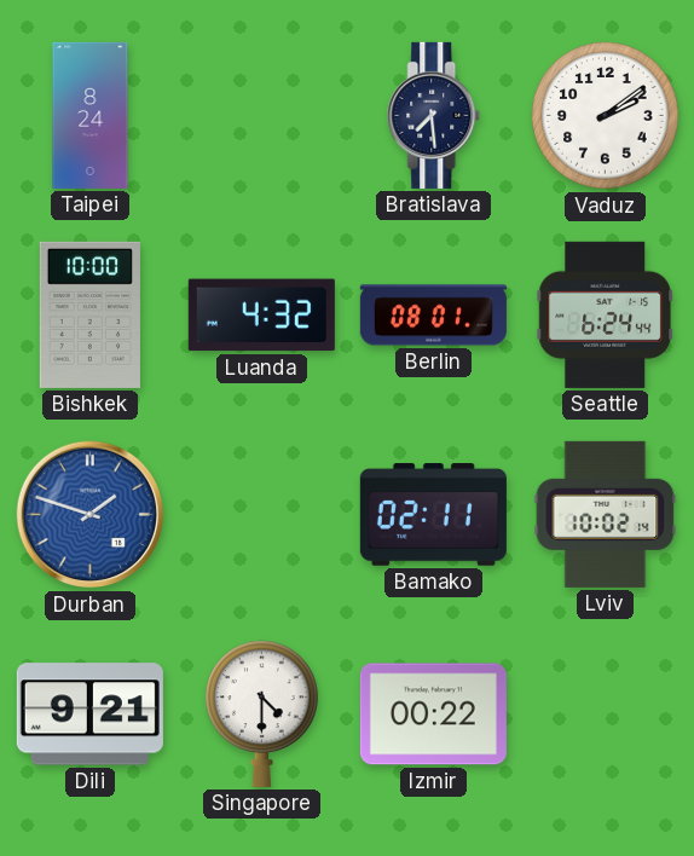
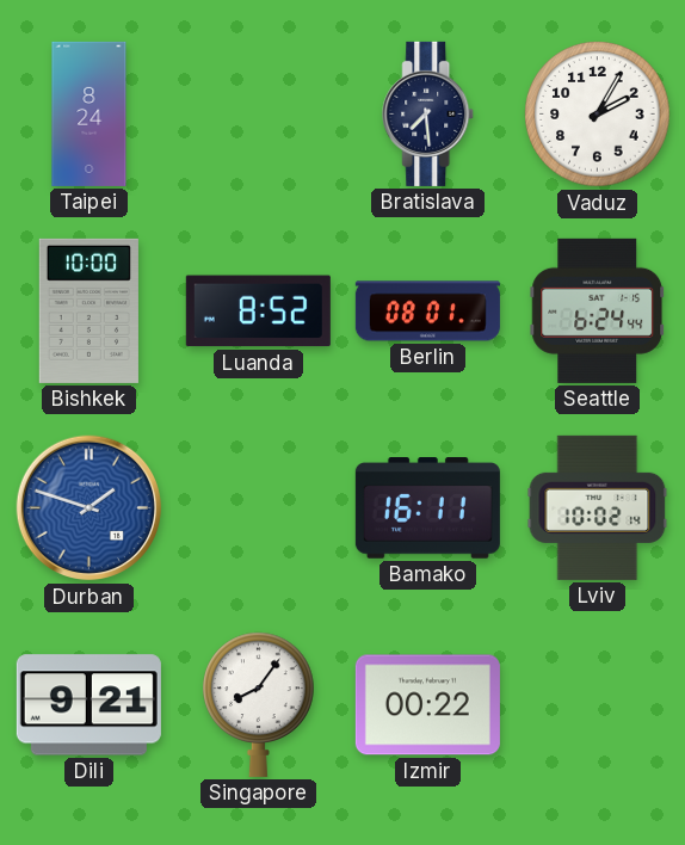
Vaduz: 2:09 -> 2:05
Luanda: 4:32 -> 8:52
Bamako: 02:11 -> 16:11
Singapore: 4:30 -> 8:06
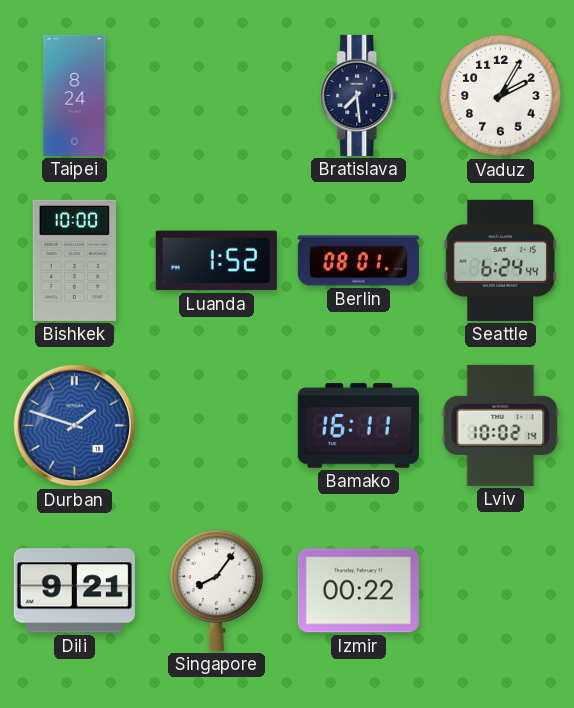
Luanda: 8:52 -> 1:52
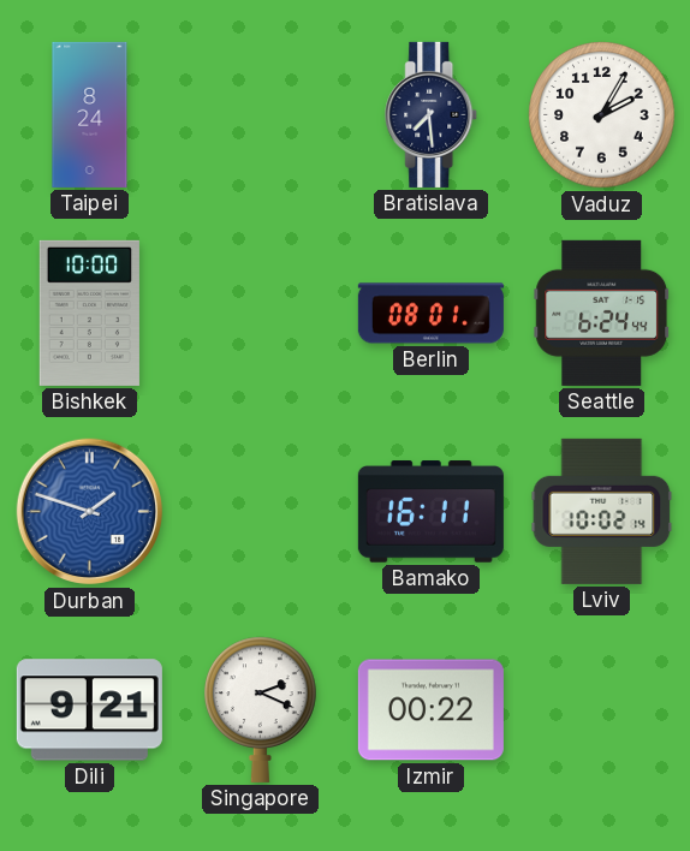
Luanda: 1:52 -> none
Singapore: 8:06 -> 2:19
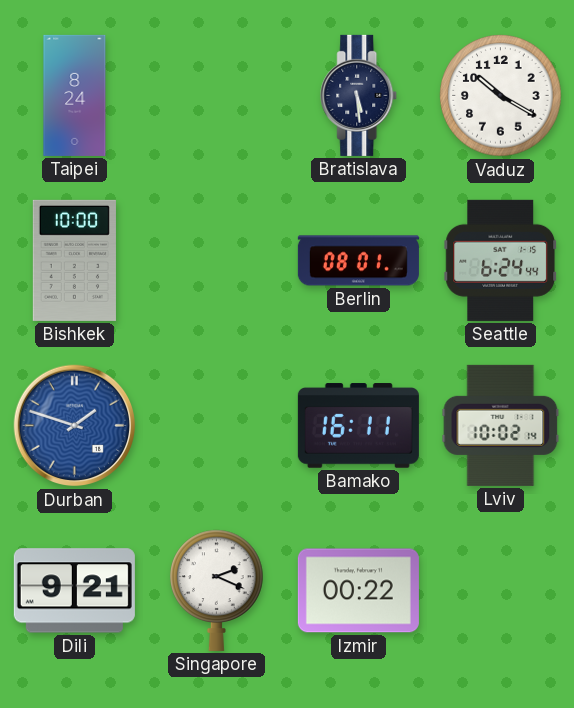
Bratislava: 7:29 -> 5:29
Vaduz: 2:05 -> 10:20
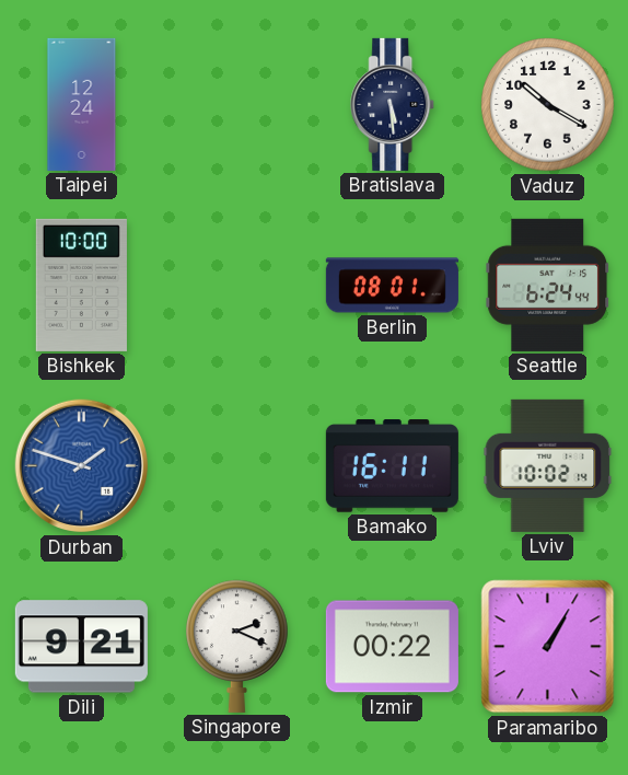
Taipei: 8:24 -> 12:24
Paramaribo: none -> 1:05
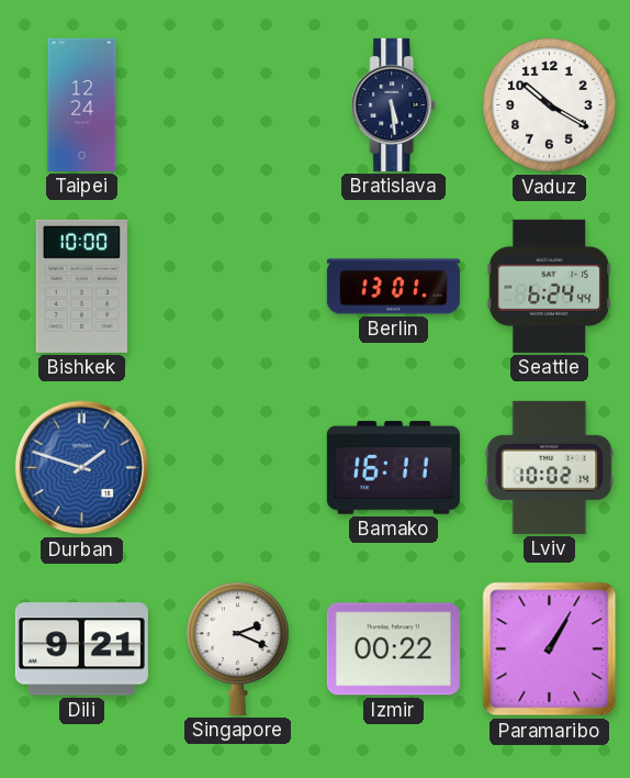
Berlin: 08:01 -> 13:01
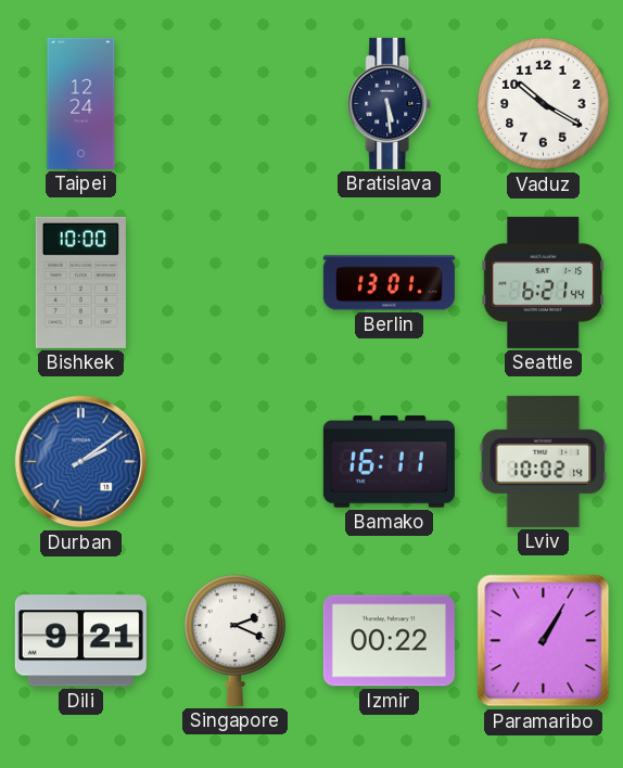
Seattle: 6:24 -> 6:21
Durban: 1:48 -> 2:09
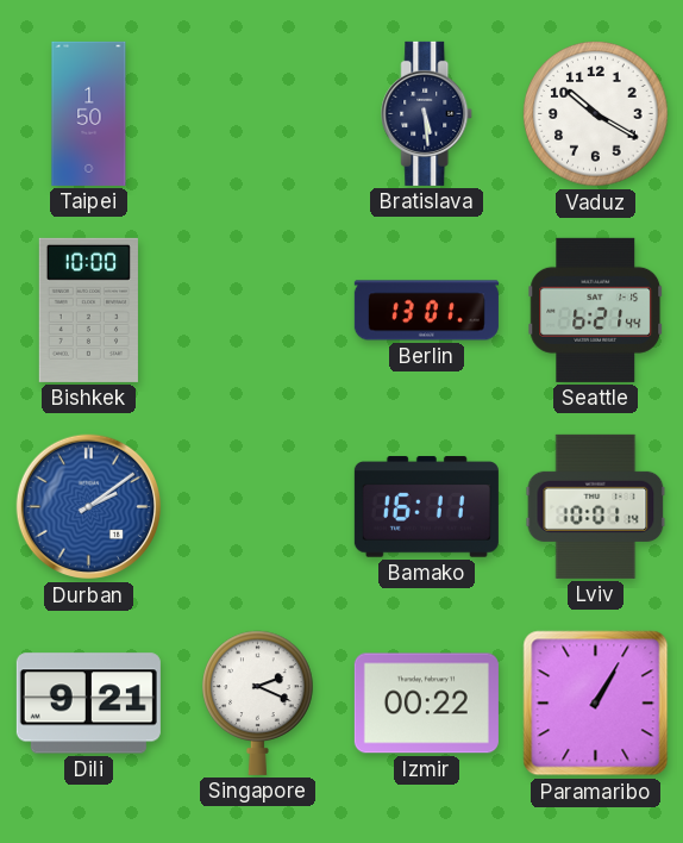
Taipei: 12:24 -> 1:50
Lviv: 10:02 -> 10:01
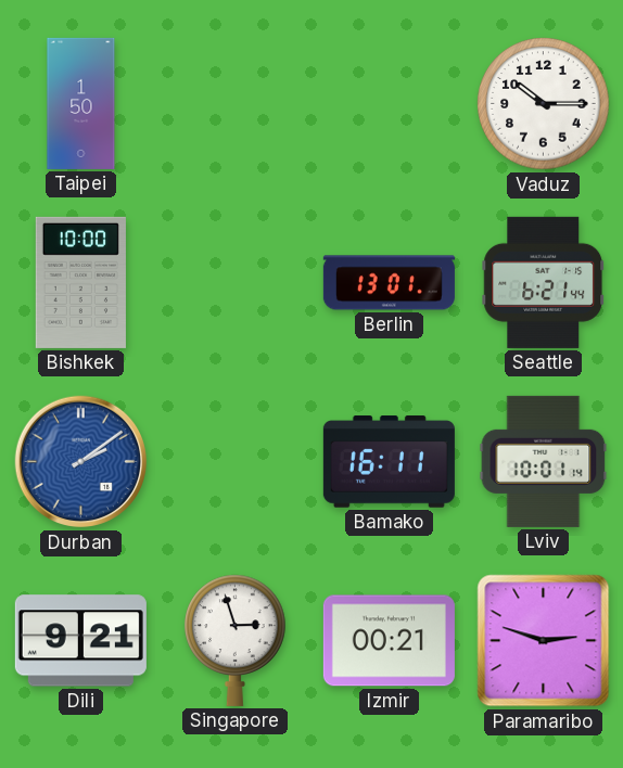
Bratislava: 5:29 -> none
Vaduz: 10:20 -> 10:15
Singapore: 2:19 -> 2:57
Izmir: 00:22 -> 00:21
Paramaribo: 1:05 -> 2:48
